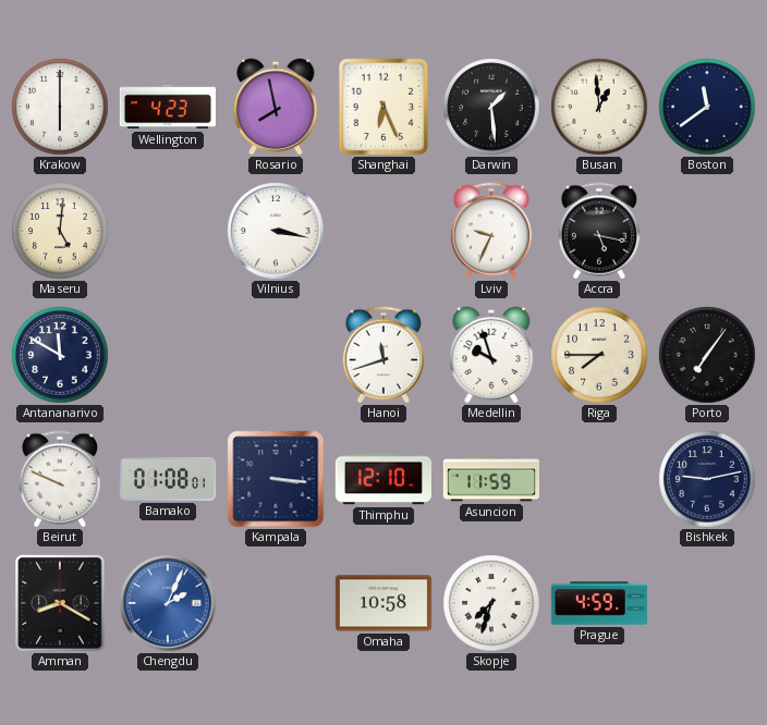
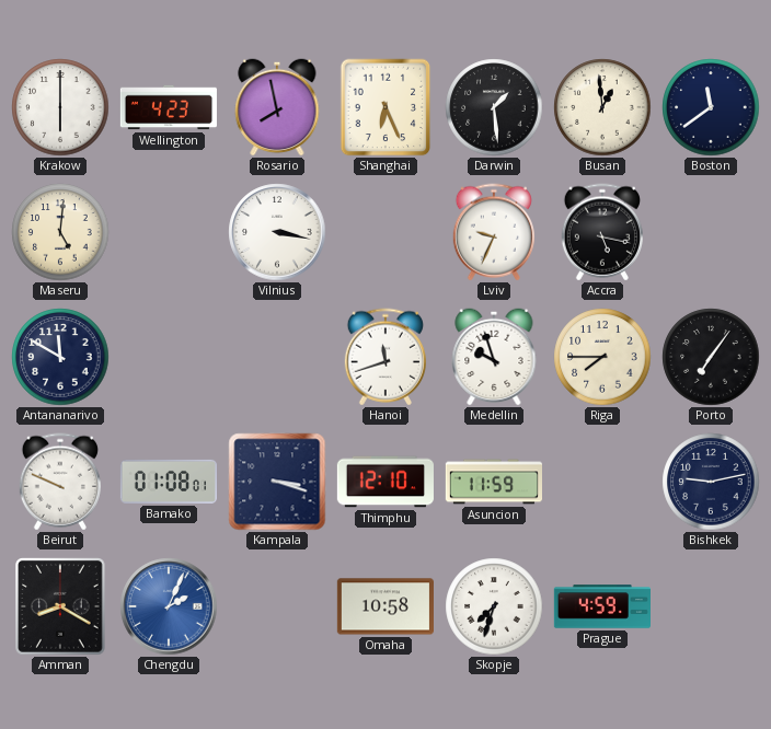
Kampala: 3:16 -> 3:18
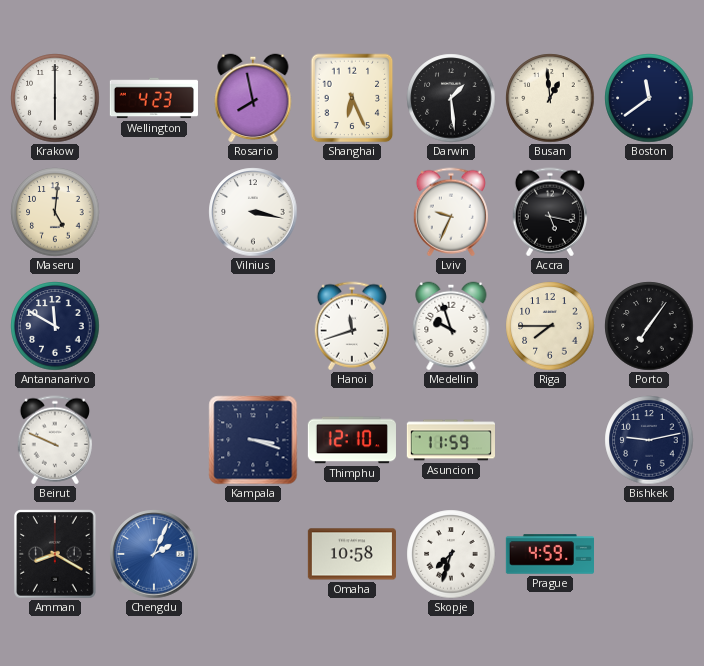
Bamako: 01:08 -> none
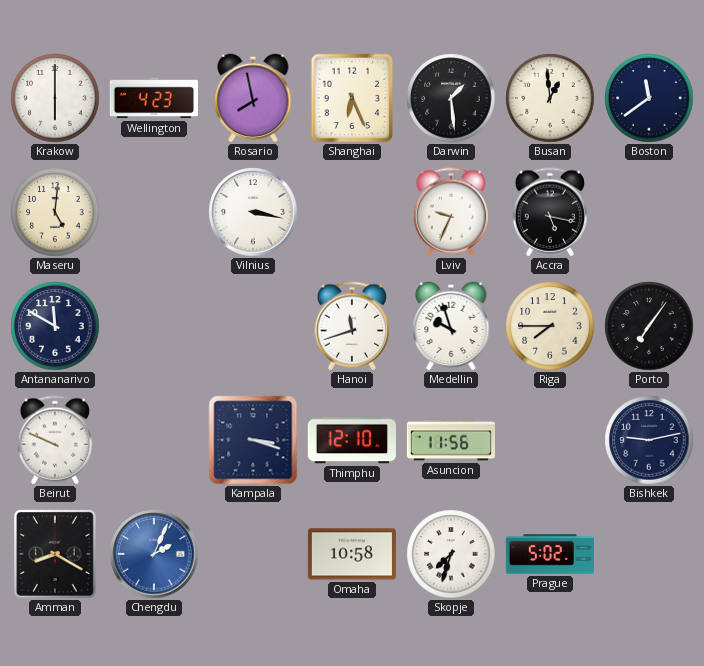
Asuncion: 11:59 -> 11:56
Prague: 4:59 -> 5:02
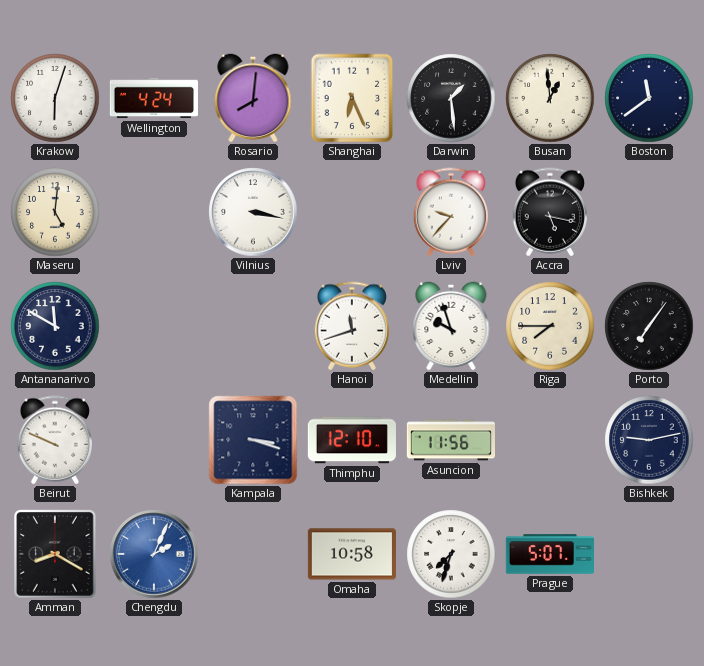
Krakow: 6:00 -> 6:03
Wellington: 4:23 -> 4:24
Rosario: 7:58 -> 8:01
Lviv: 9:34 -> 9:37
Prague: 5:02 -> 5:07
